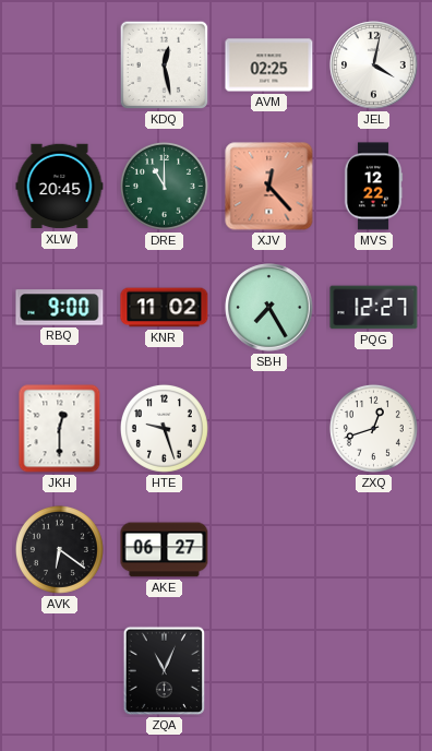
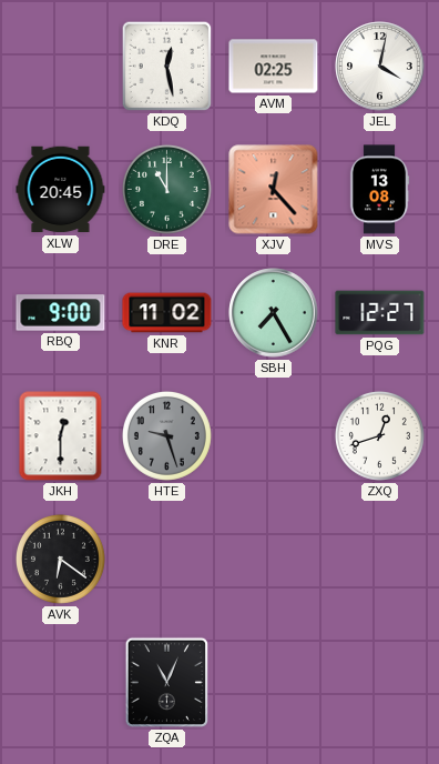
MVS: 12:22 -> 13:08
HTE dial: white -> grey
AKE: 06:27 -> none
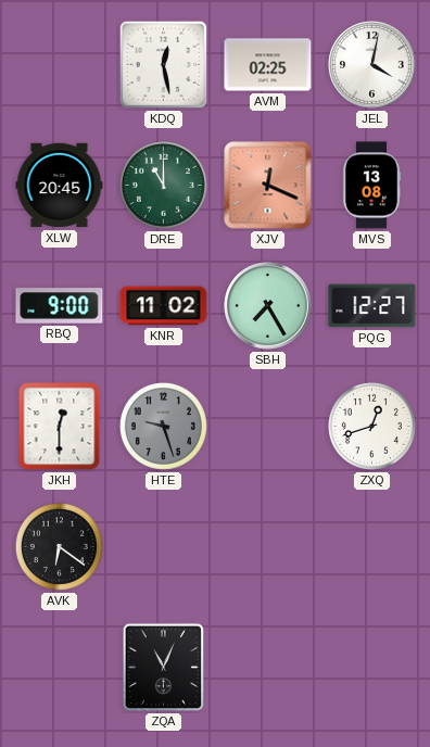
XJV: 12:23 -> 12:19
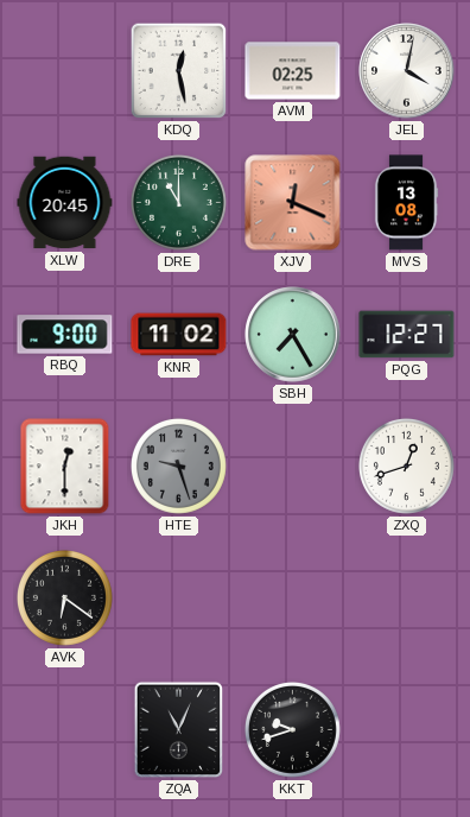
KKT: none -> 9:42
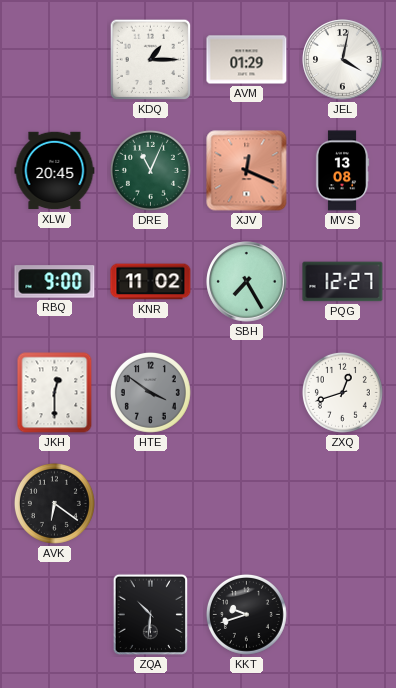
KDQ: 12:28 -> 1:15
AVM: 02:25 -> 01:29
DRE: 11:00 -> 11:04
HTE: 9:27 -> 3:51
ZQA: 11:04 -> 10:31
